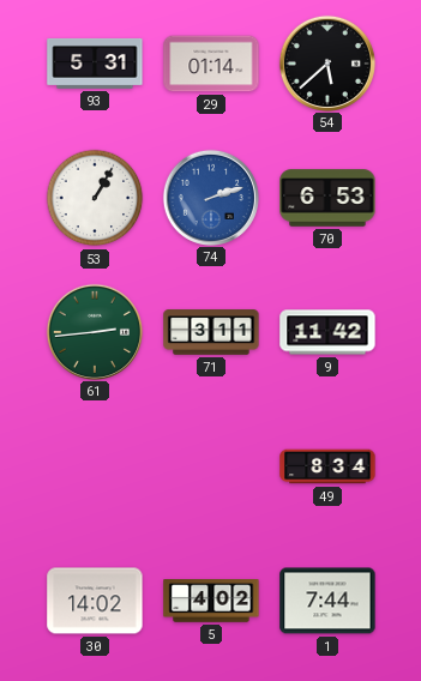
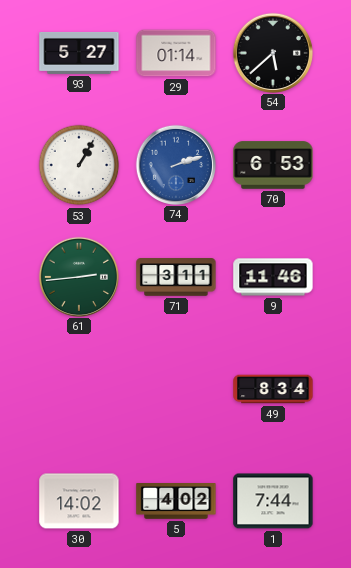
93: 5:31 -> 5:27
9: 11:42 -> 11:46
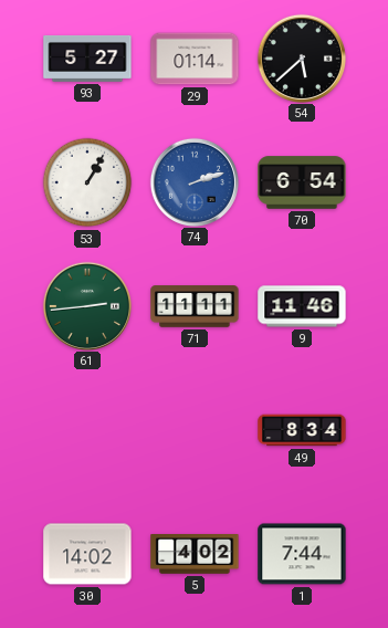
70: 6:53 -> 6:54
71: 3:11 -> 11:11
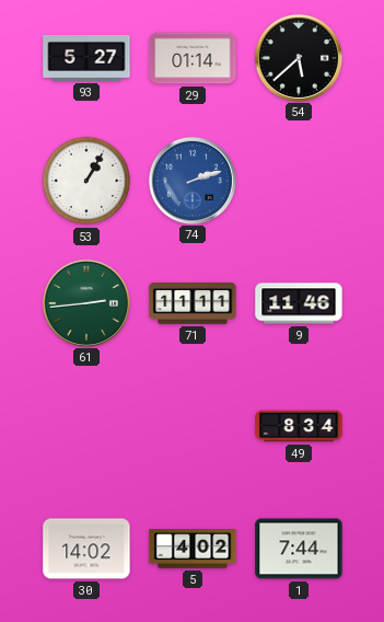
70: 6:54 -> none
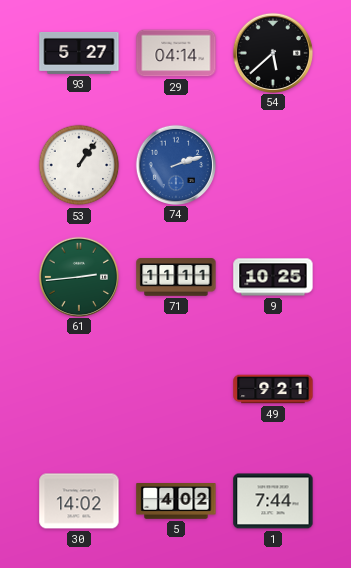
29: 01:14 -> 04:14
53: 1:05 -> 1:06
9: 11:46 -> 10:25
49: 8:34 -> 9:21
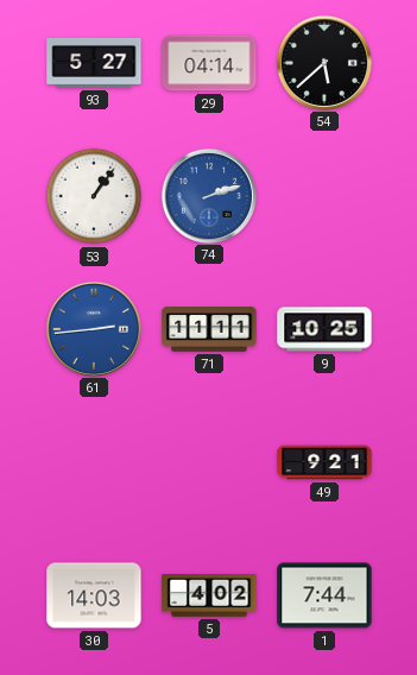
61 dial: green -> blue
30: 14:02 -> 14:03
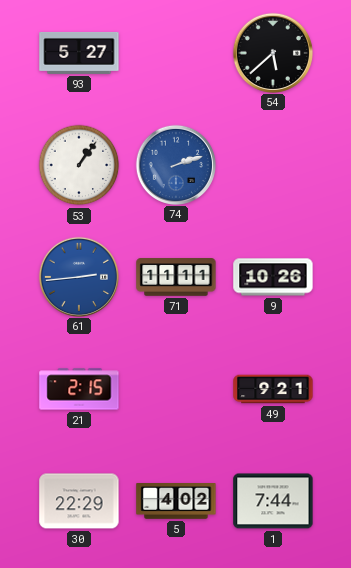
29: 04:14 -> none
9: 10:25 -> 10:26
21: none -> 2:15
30: 14:03 -> 22:29
